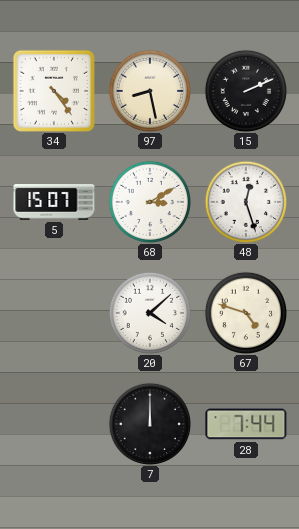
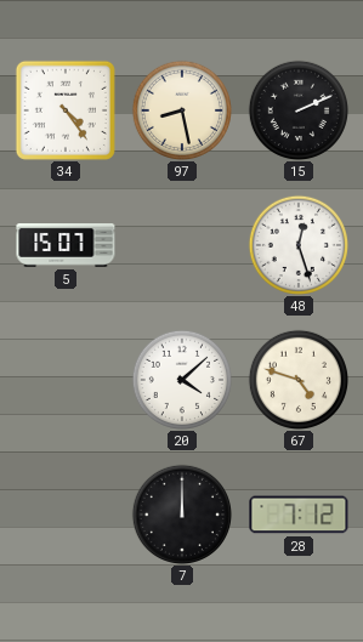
68: 3:10 -> none
28: 7:44 -> 7:12
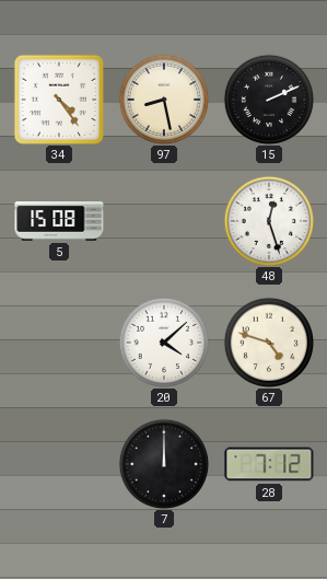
5: 15:07 -> 15:08
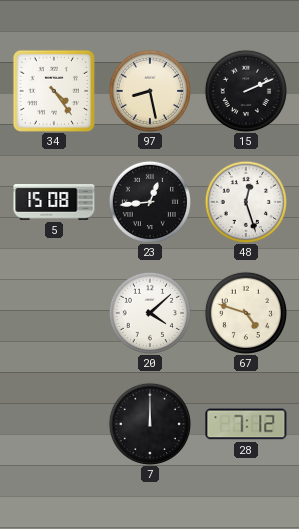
23: none -> 12:44
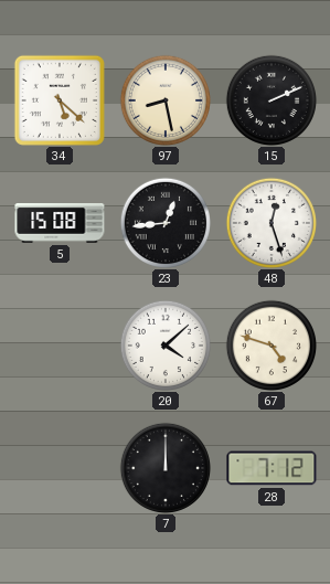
34: 4:24 -> 5:22
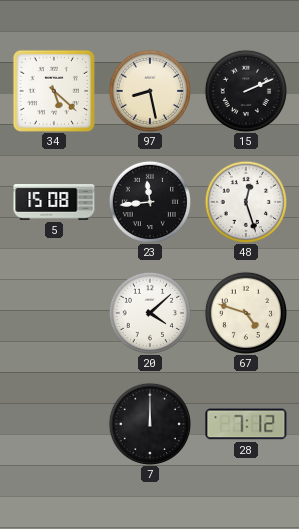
23: 12:44 -> 11:44
